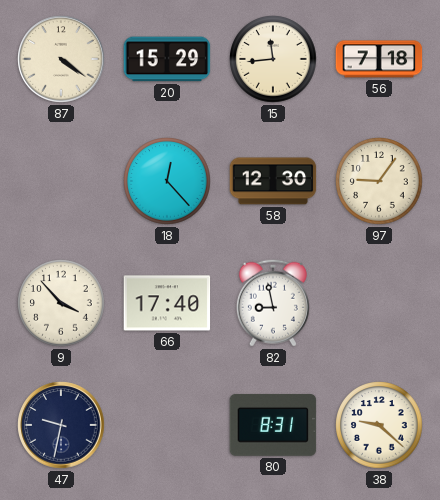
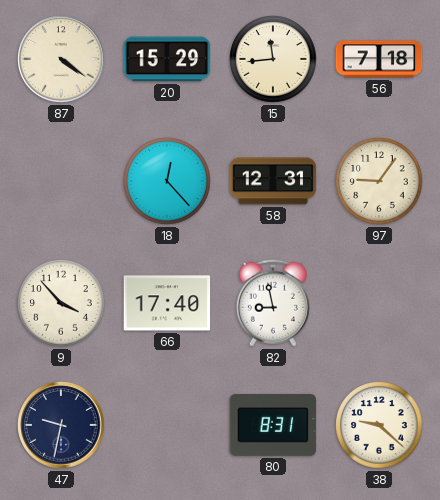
58: 12:30 -> 12:31
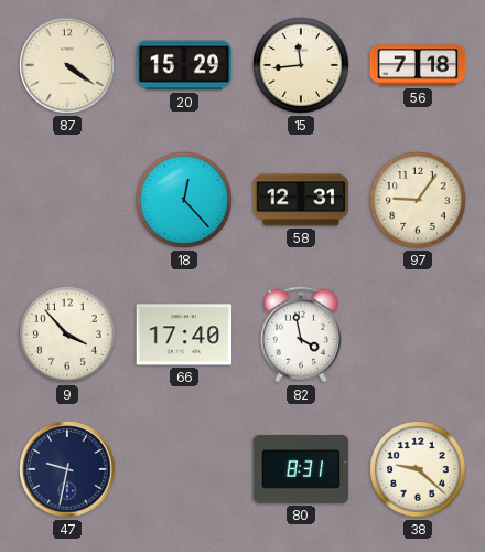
82: 8:58 -> 3:58
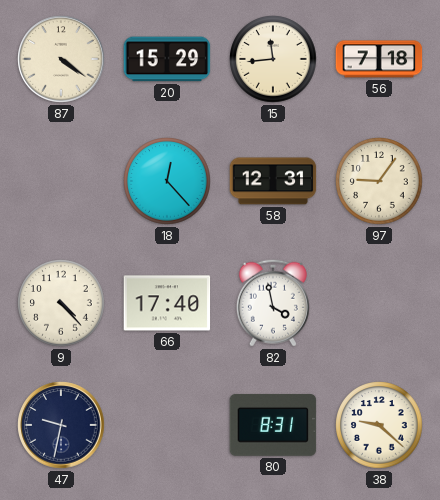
9: 3:53 -> 4:23
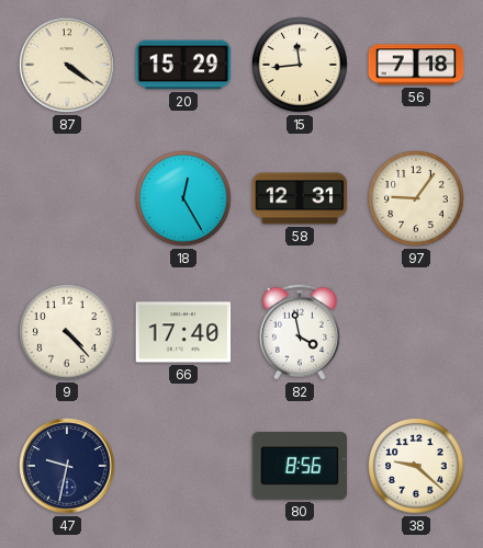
18: 12:23 -> 12:25
80: 8:31 -> 8:56
